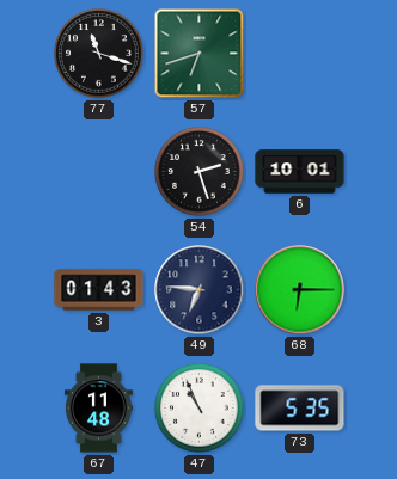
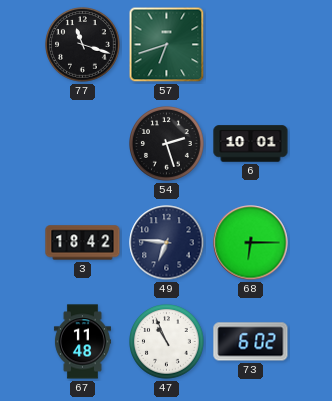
3: 01:43 -> 18:42
73: 5:35 -> 6:02
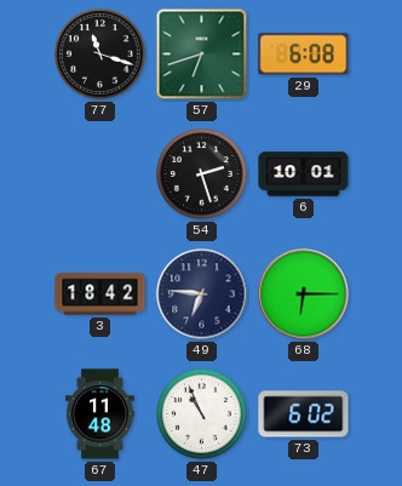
29: none -> 6:08
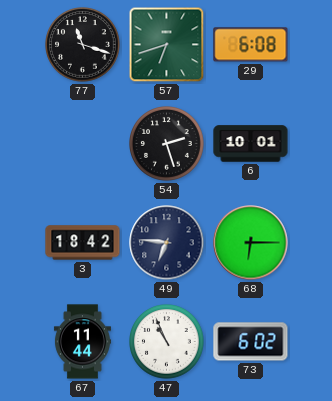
67: 11:48 -> 11:44
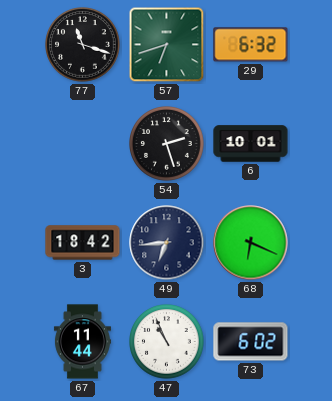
29: 6:08 -> 6:32
49: 6:46 -> 6:44
68: 6:15 -> 6:19
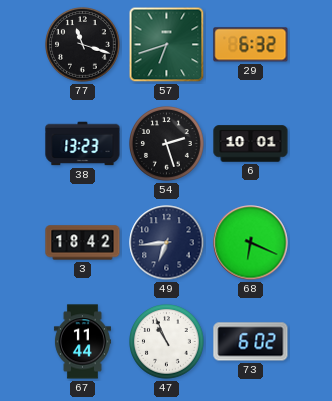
38: none -> 13:23
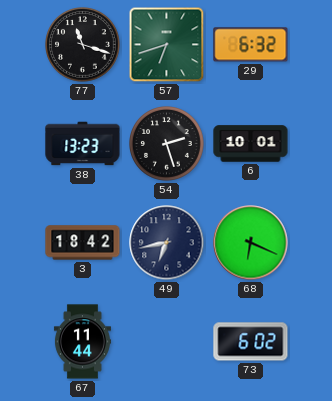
49: 6:44 -> 6:43
47: 10:56 -> none
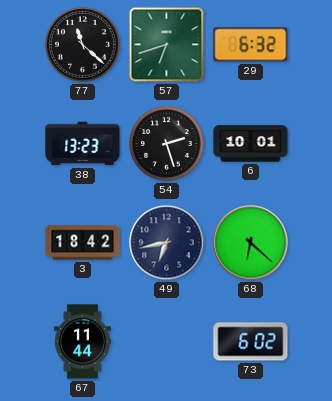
77: 11:18 -> 11:22
68: 6:19 -> 6:22
